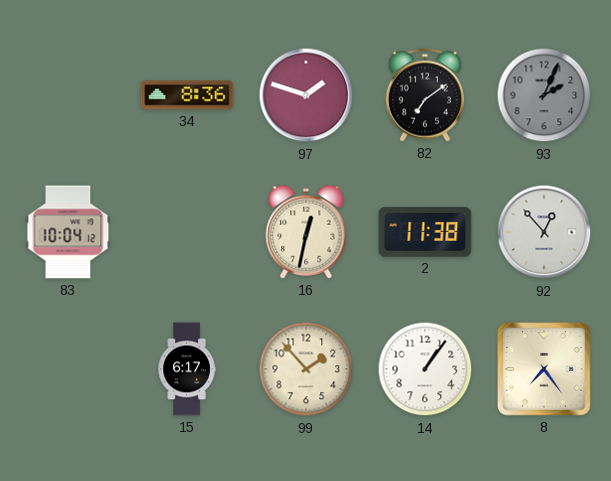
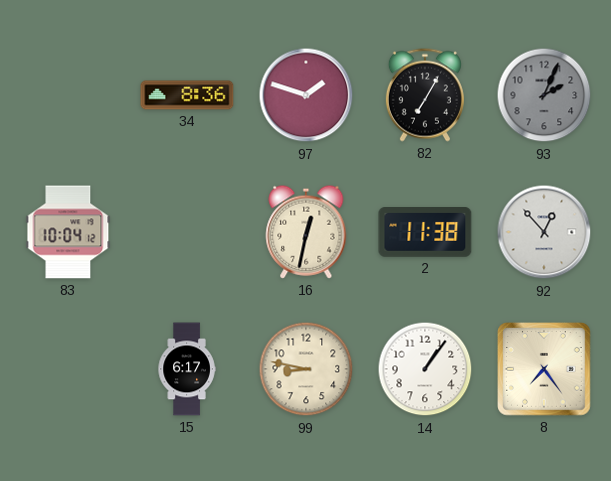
82: 7:09 -> 7:05
99: 1:53 -> 8:47
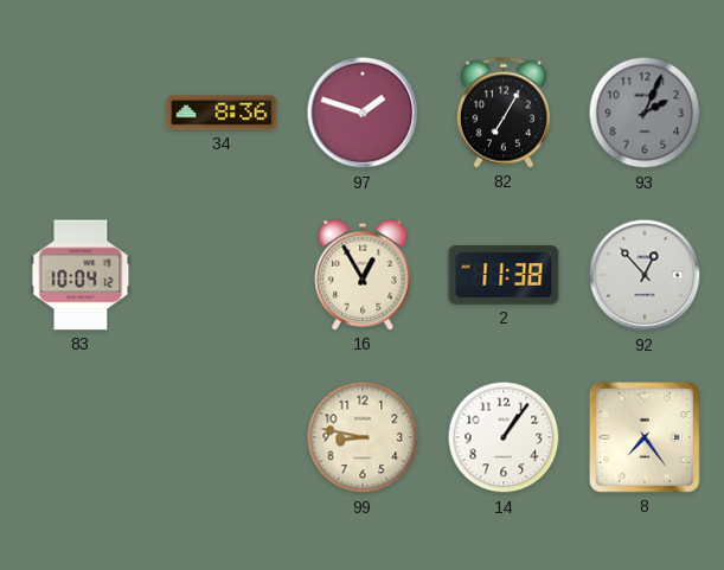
16: 12:32 -> 12:55
15: 6:17 -> none
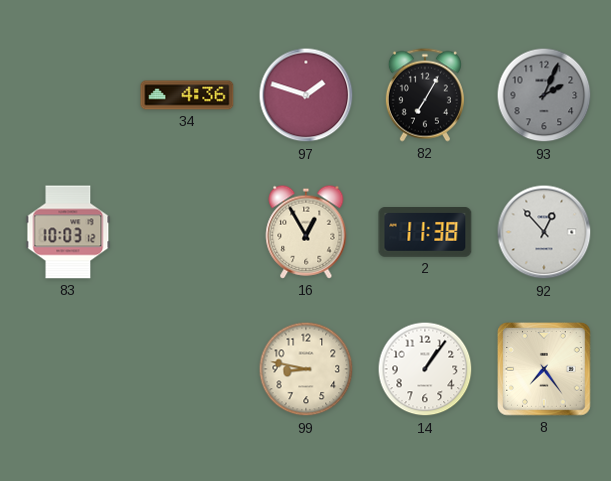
34: 8:36 -> 4:36
83: 10:04 -> 10:03
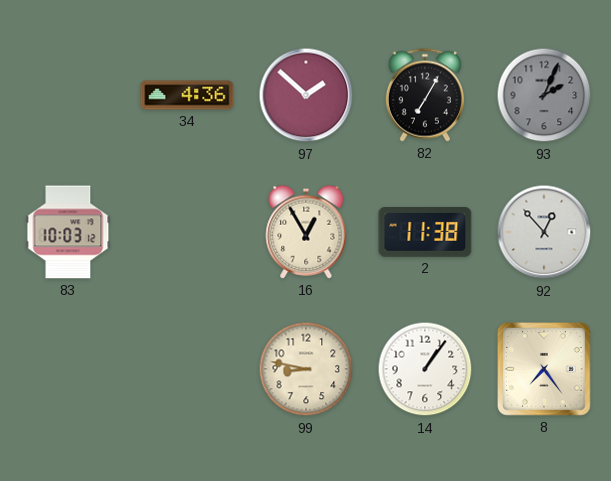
97: 1:48 -> 1:52
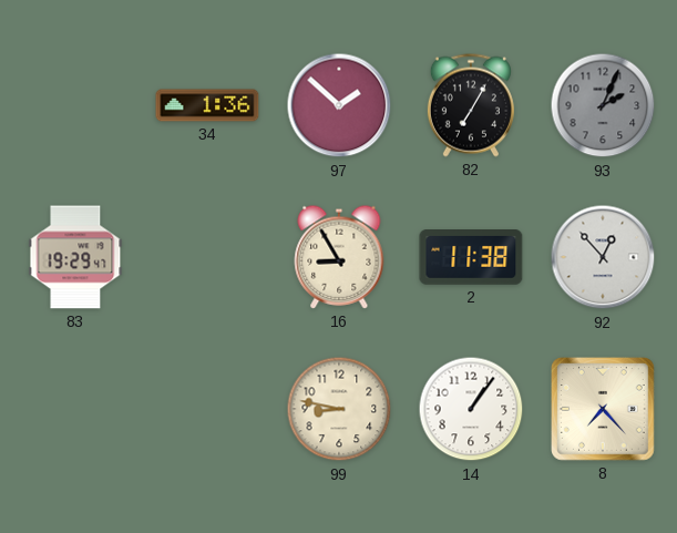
34: 4:36 -> 1:36
83: 10:03 -> 19:29
16: 12:55 -> 8:55
8: 7:24 -> 7:23
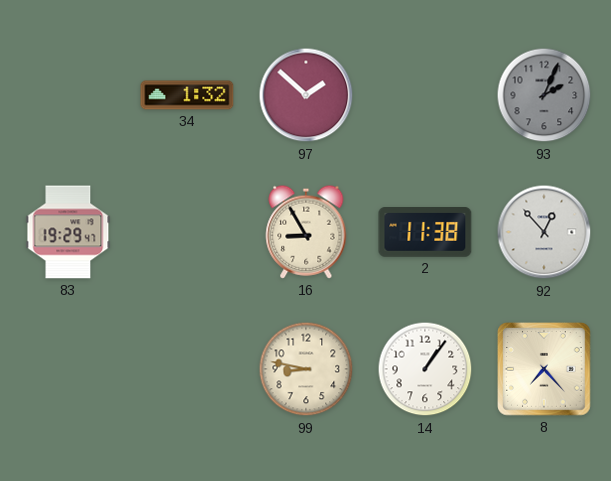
34: 1:36 -> 1:32
82: 7:05 -> none
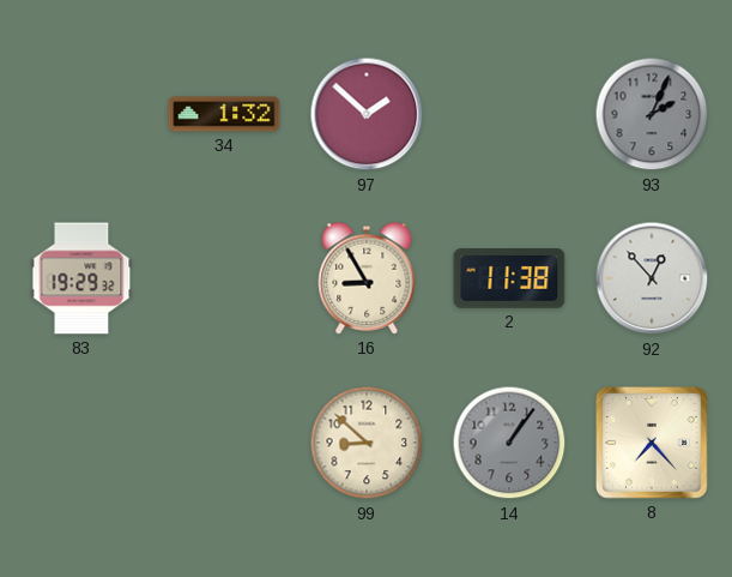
83: 19:29:47 -> 19:29:32
99: 8:47 -> 8:52
14 dial: white -> grey
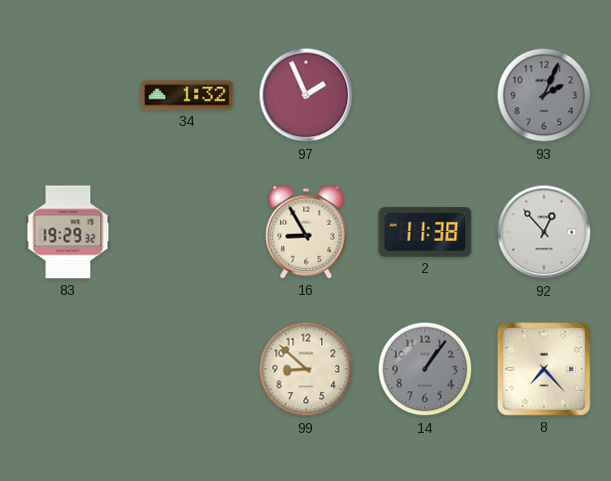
97: 1:52 -> 1:56
